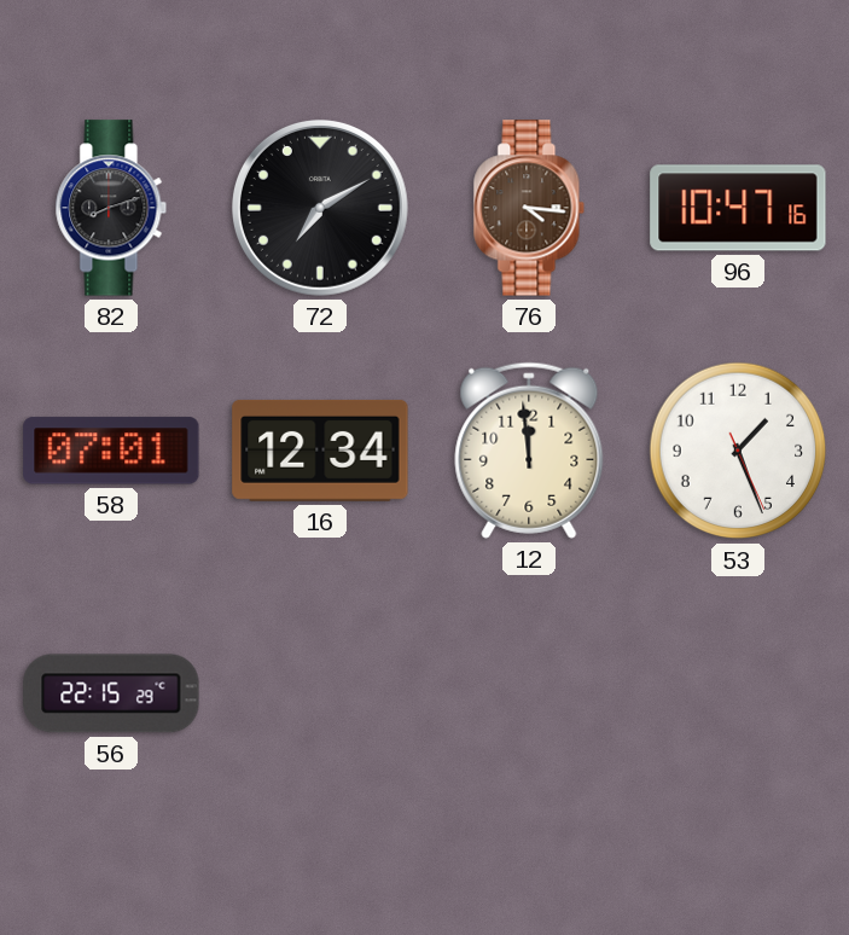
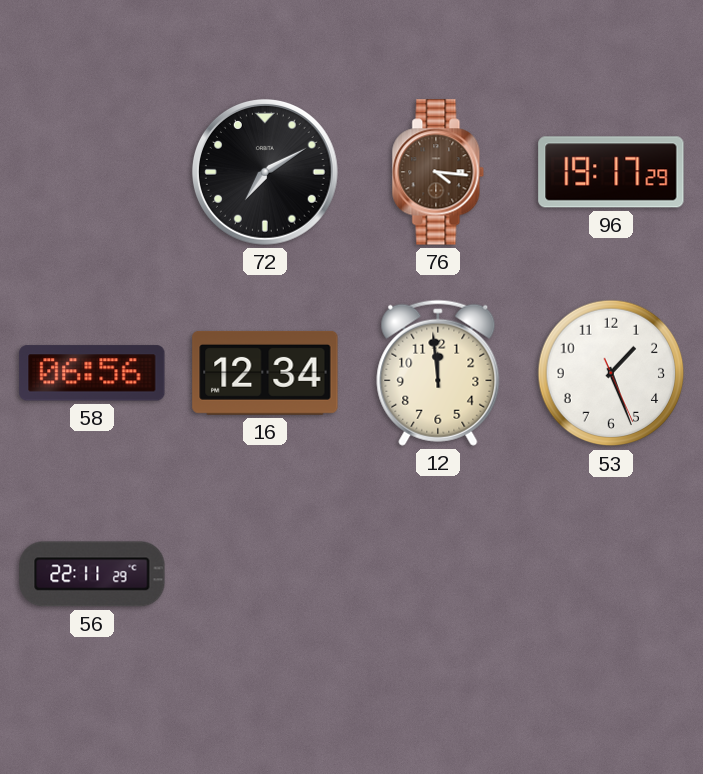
82: 8:12 -> none
96: 10:47 -> 19:17
58: 07:01 -> 06:56
56: 22:15 -> 22:11
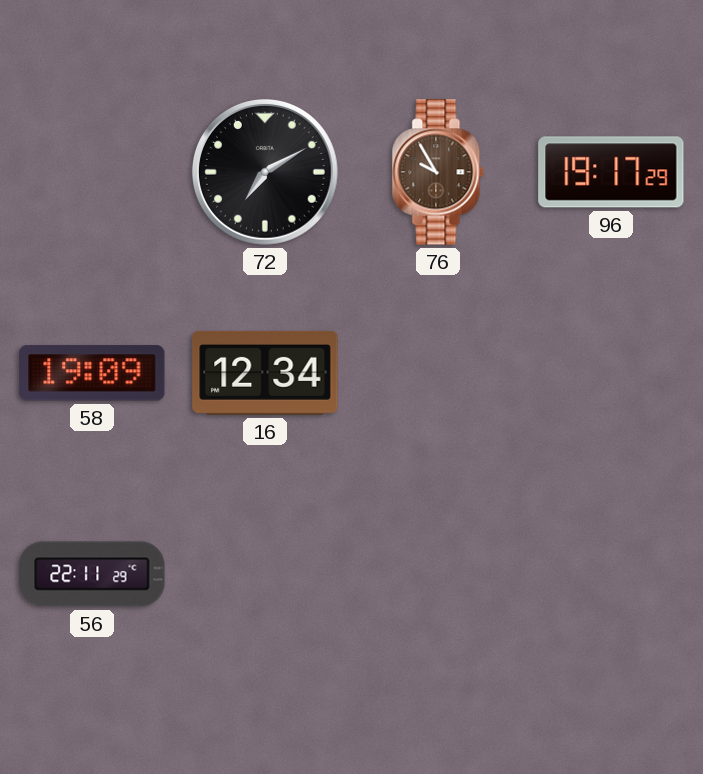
76: 4:16 -> 9:55
58: 06:56 -> 19:09
12: 11:59 -> none
53: 1:26 -> none
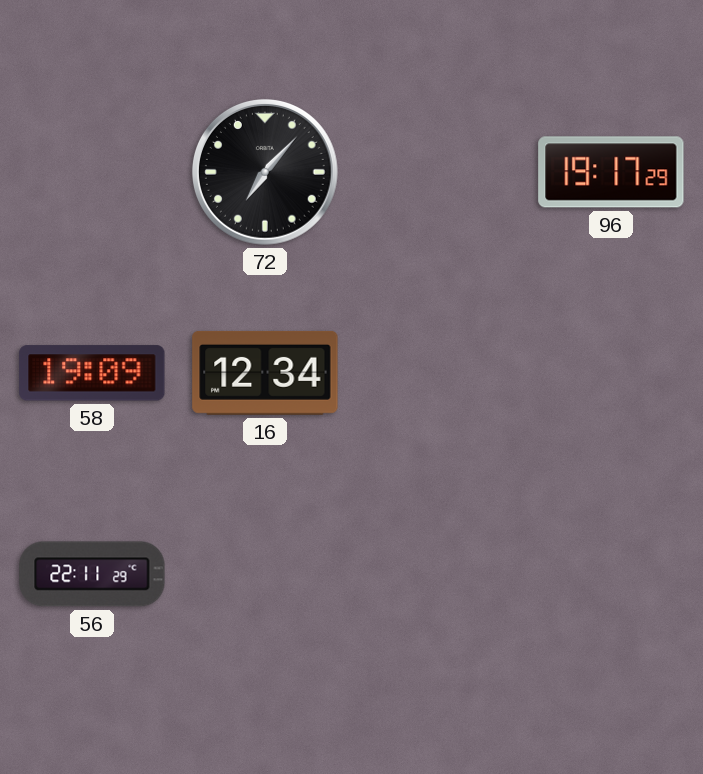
72: 7:10 -> 7:07
76: 9:55 -> none
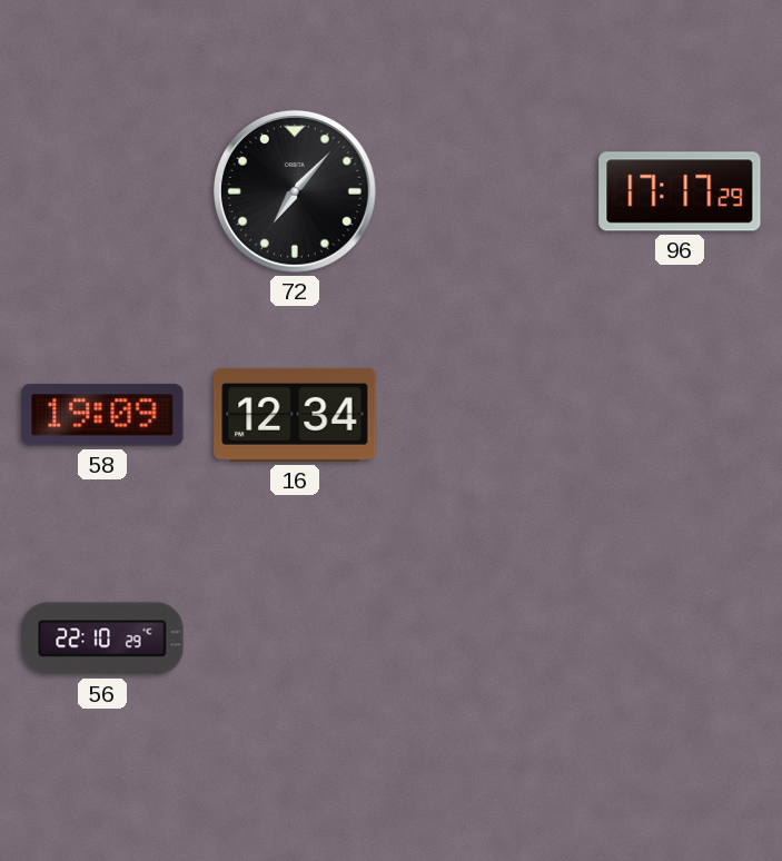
96: 19:17 -> 17:17
56: 22:11 -> 22:10
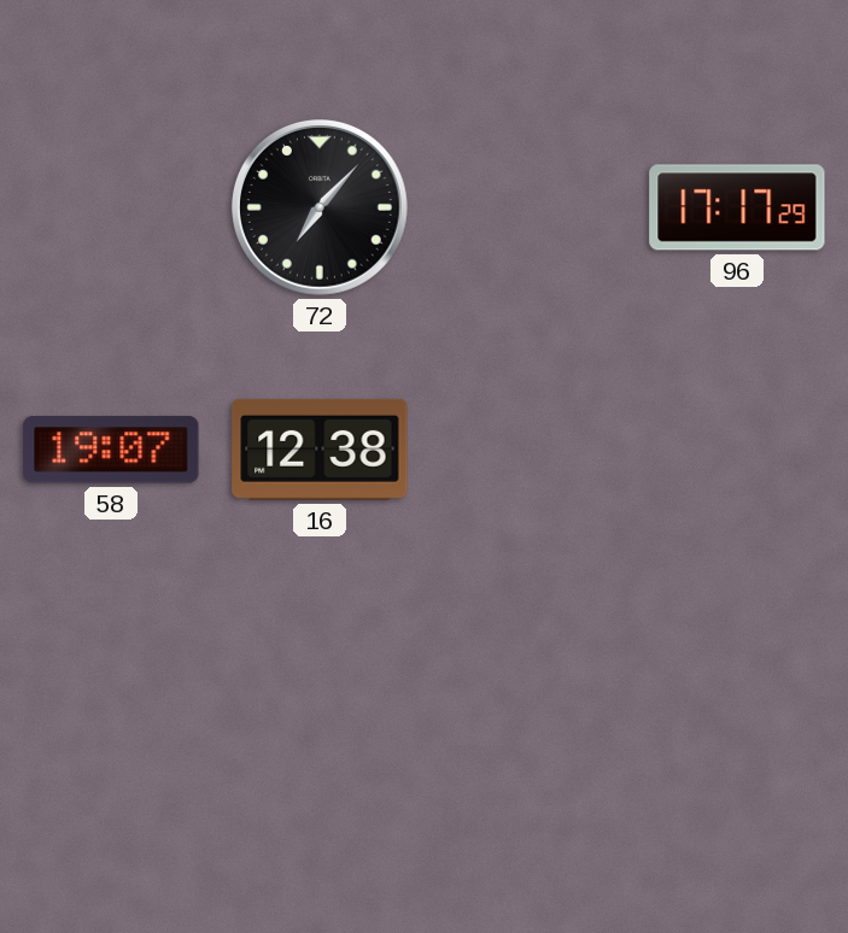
58: 19:09 -> 19:07
16: 12:34 -> 12:38
56: 22:10 -> none
